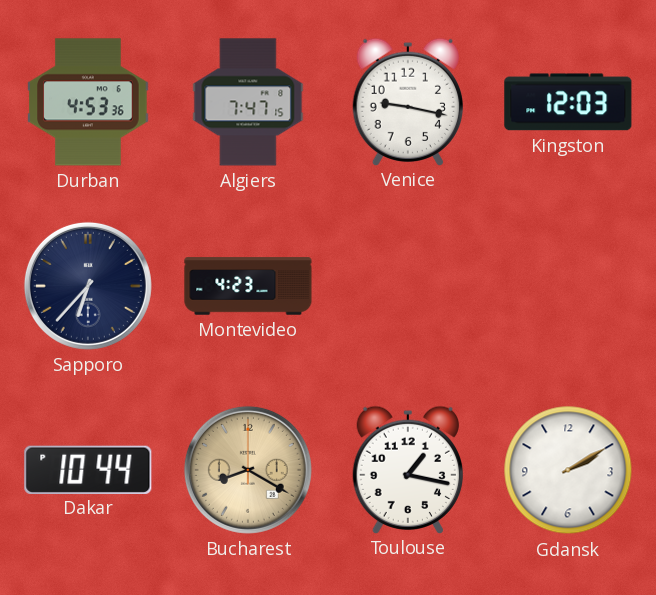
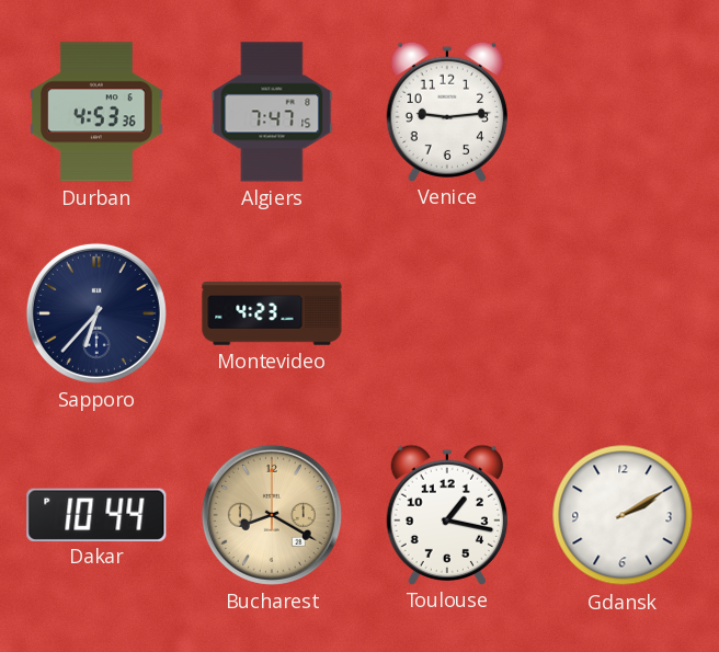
Venice: 9:17 -> 9:14
Kingston: 12:03 -> none
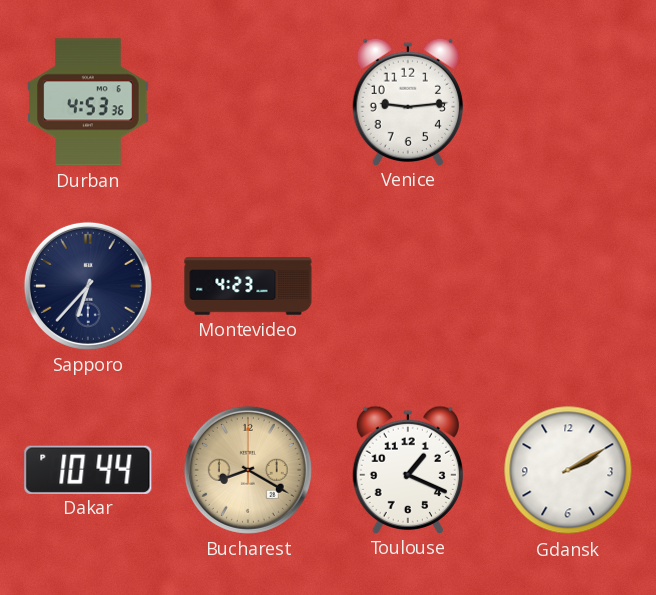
Algiers: 7:47 -> none
Toulouse: 1:17 -> 1:19
